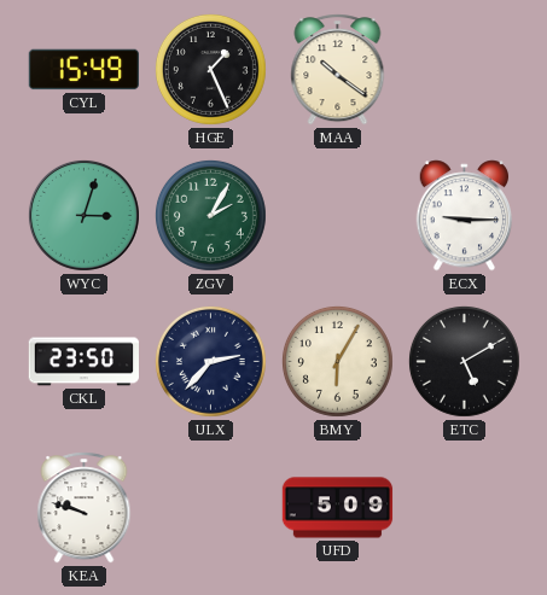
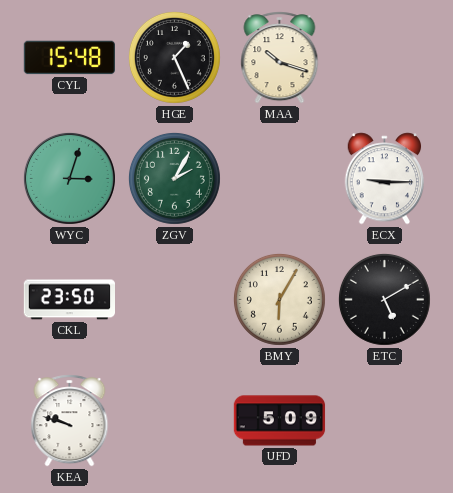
CYL: 15:49 -> 15:48
MAA: 10:21 -> 10:18
ULX: 2:37 -> none
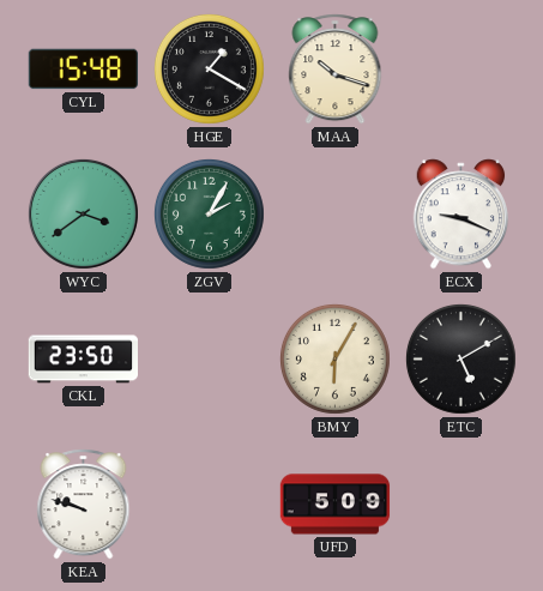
HGE: 1:26 -> 1:20
WYC: 3:03 -> 3:39
ECX: 9:15 -> 9:19
